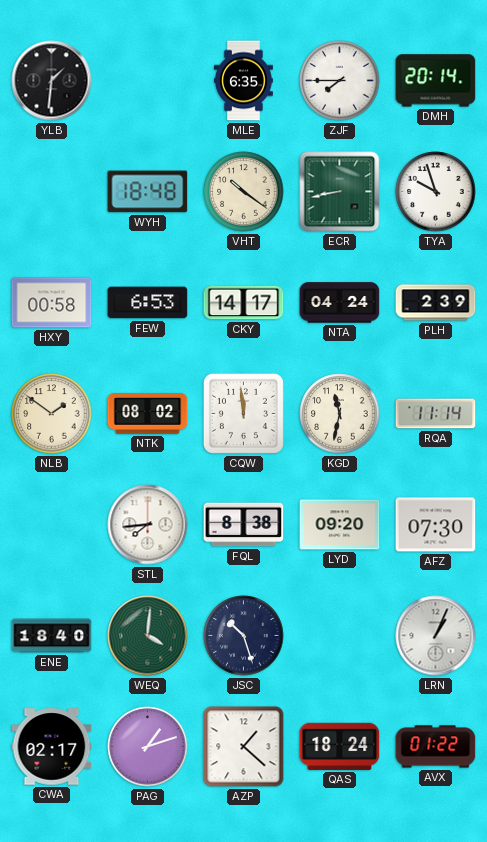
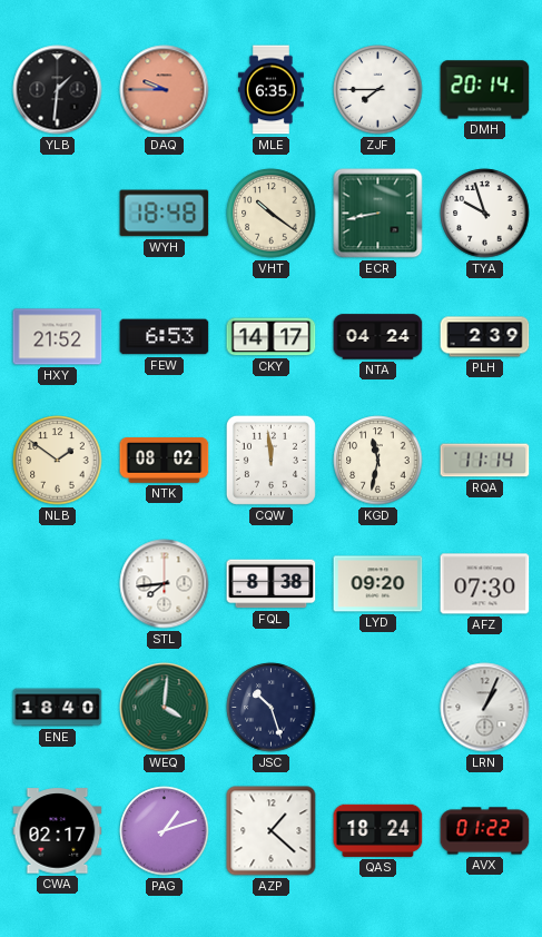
DAQ: none -> 9:45
HXY: 00:58 -> 21:52
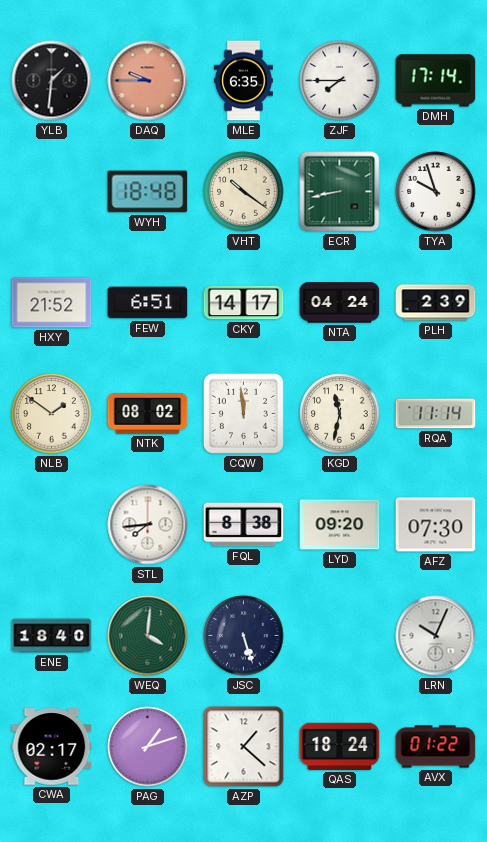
DMH: 20:14 -> 17:14
FEW: 6:53 -> 6:51
JSC: 10:27 -> 5:27
LRN: 1:04 -> 10:04
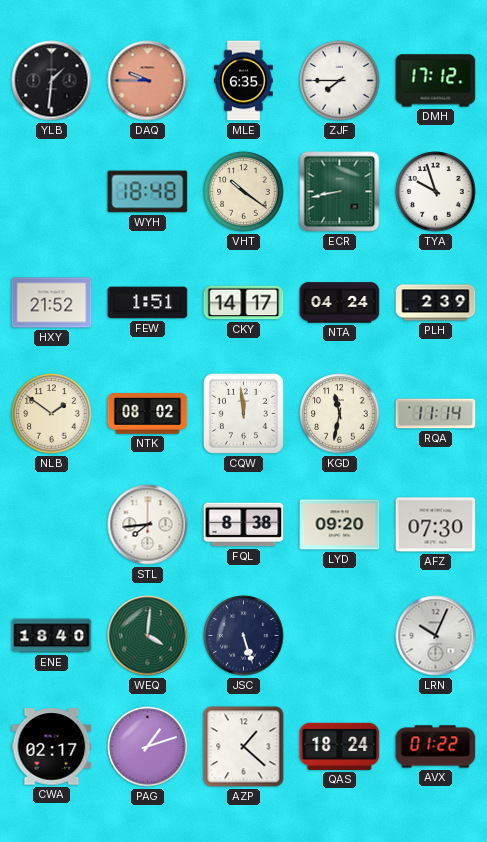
DMH: 17:14 -> 17:12
FEW: 6:51 -> 1:51
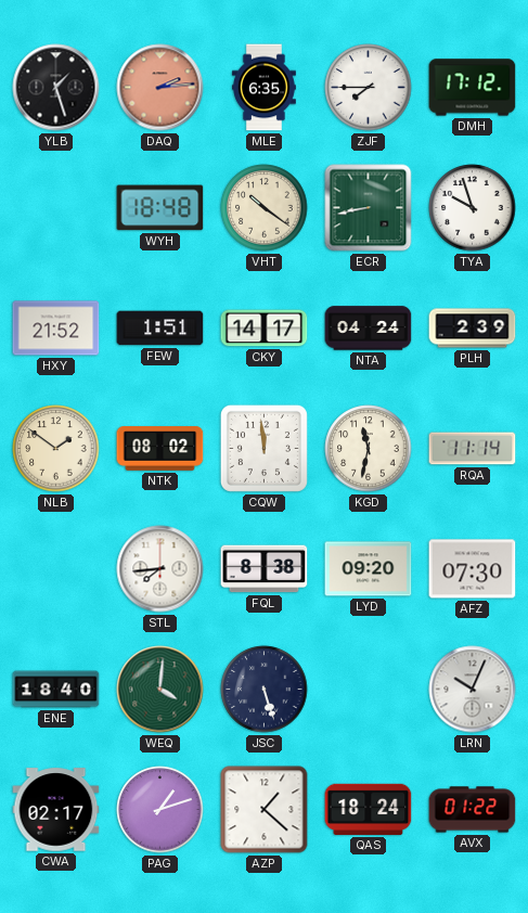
YLB: 1:31 -> 1:27
DAQ: 9:45 -> 2:14
